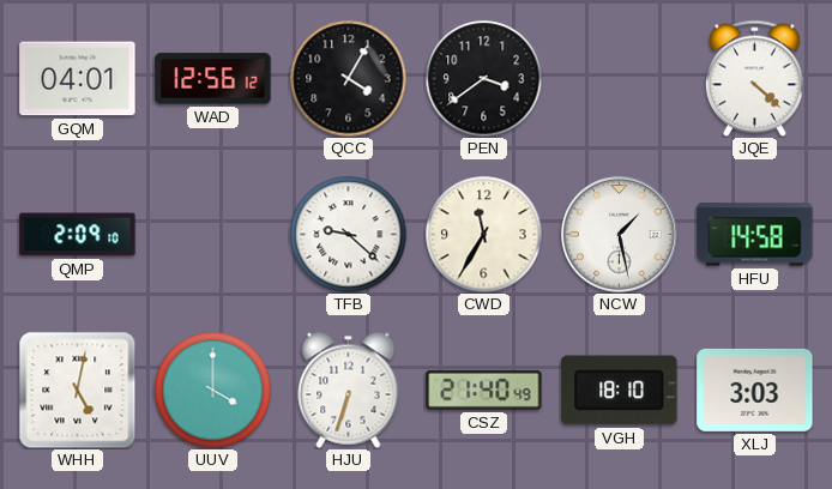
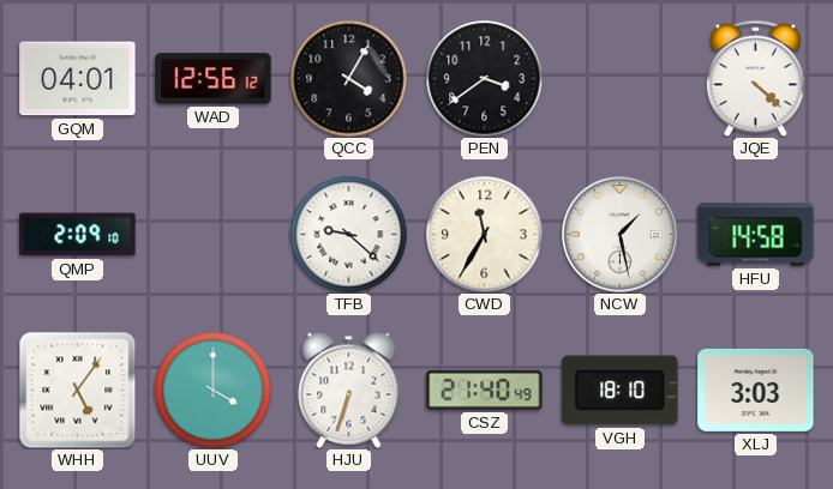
WHH: 5:02 -> 5:06
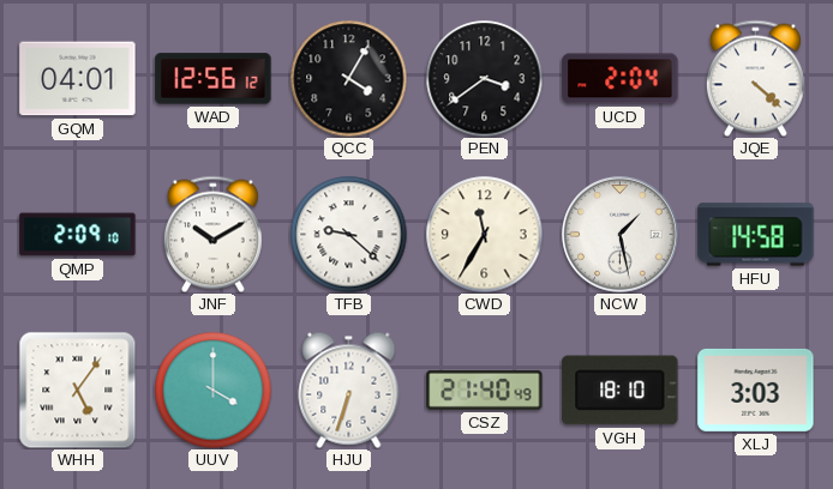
UCD: none -> 2:04
JNF: none -> 10:10
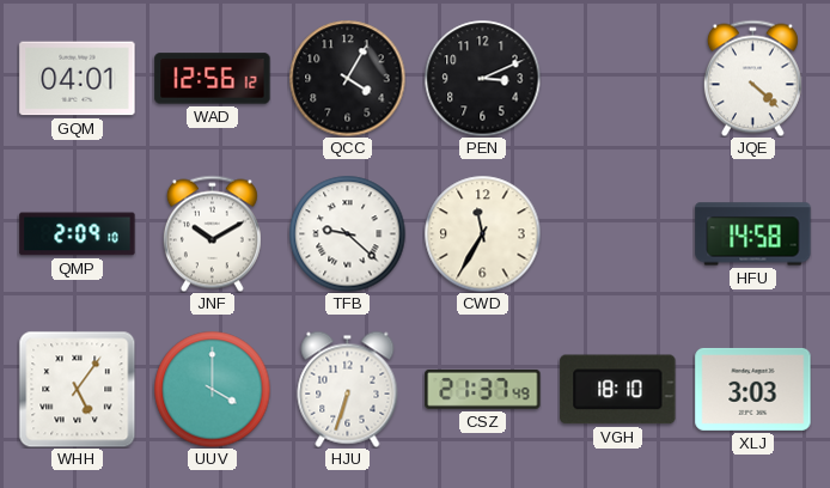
PEN: 3:39 -> 3:11
UCD: 2:04 -> none
NCW: 1:28 -> none
CSZ: 21:40 -> 21:37
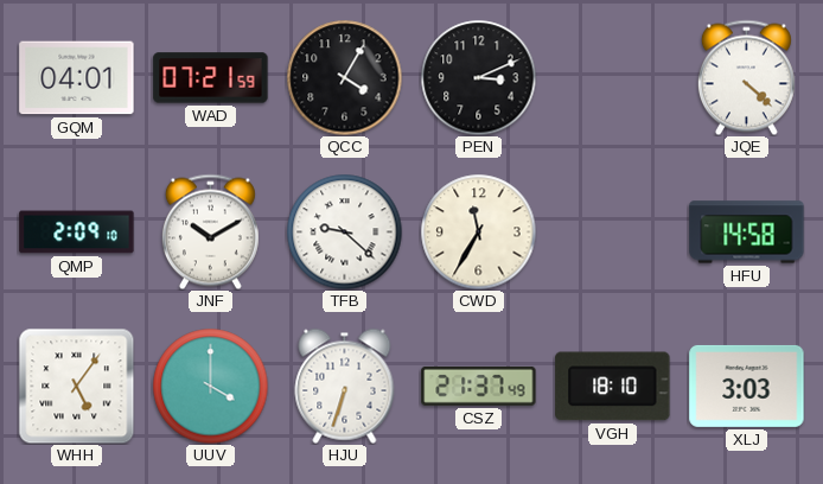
WAD: 12:56 -> 07:21
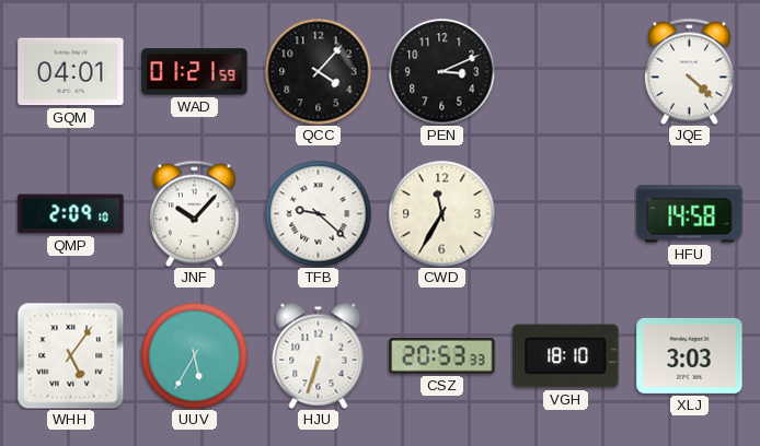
WAD: 07:21 -> 01:21
QCC: 4:05 -> 4:07
JNF: 10:10 -> 10:07
UUV: 4:00 -> 5:35
CSZ: 21:37 -> 20:53
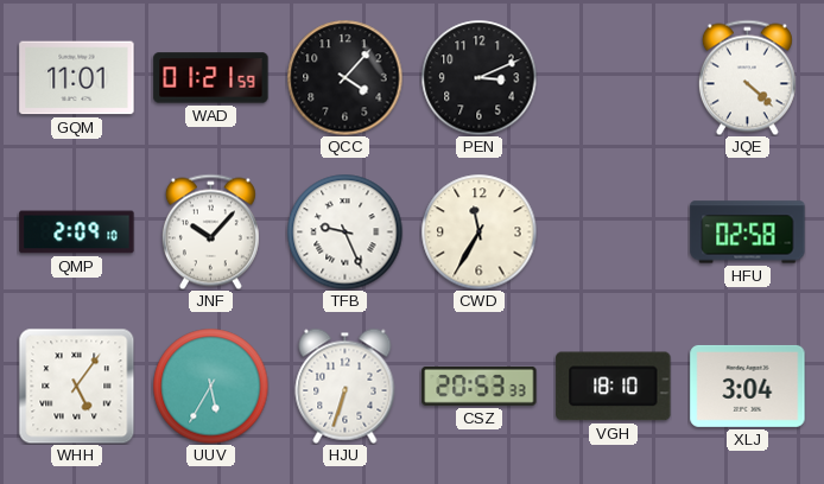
GQM: 04:01 -> 11:01
TFB: 9:22 -> 9:26
HFU: 14:58 -> 02:58
XLJ: 3:03 -> 3:04
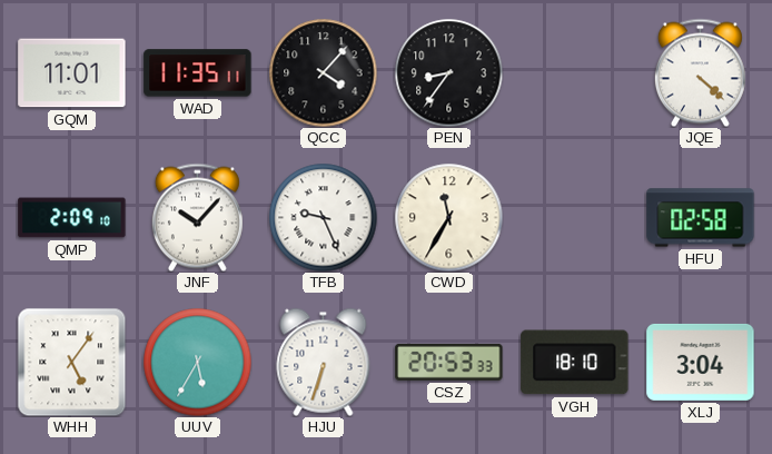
WAD: 01:21 -> 11:35
PEN: 3:11 -> 8:36
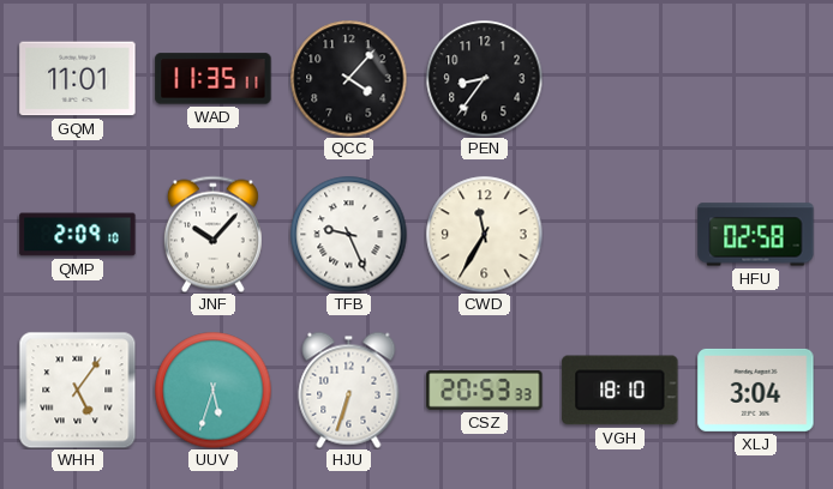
JQE: 4:22 -> none
UUV: 5:35 -> 5:33
